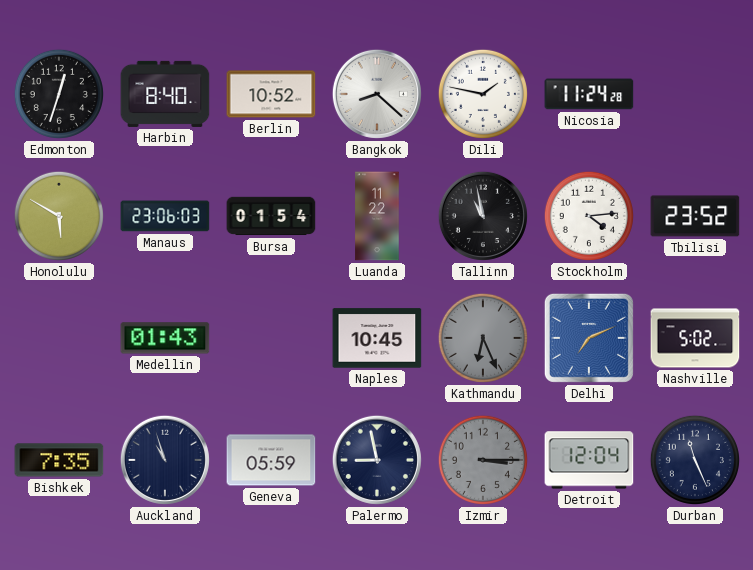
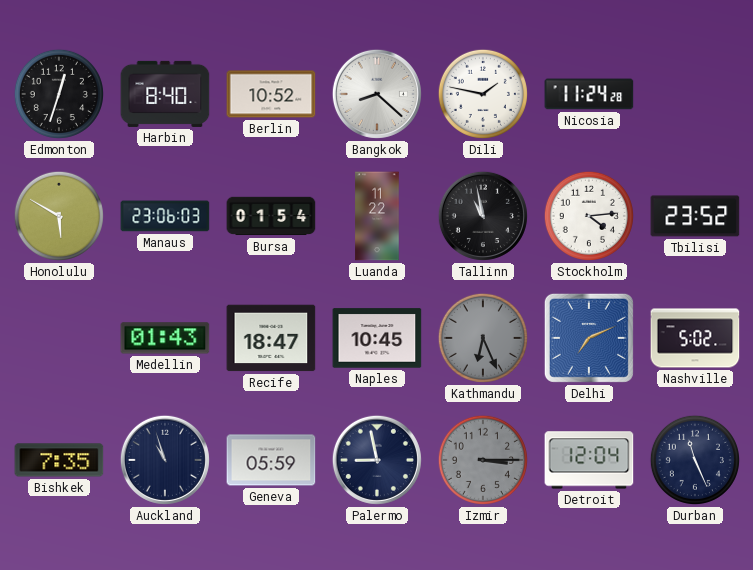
Recife: none -> 18:47
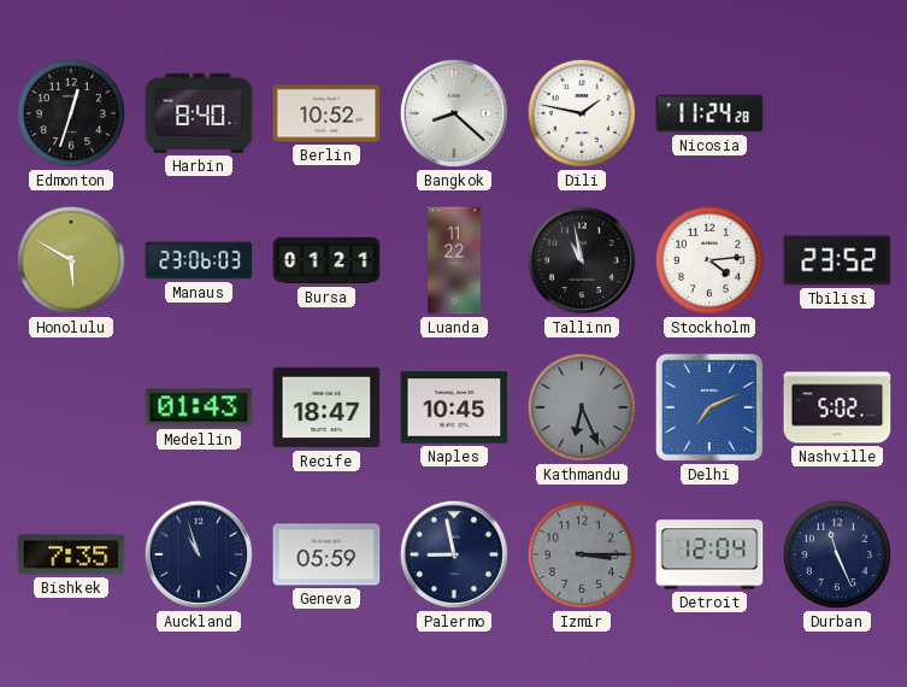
Bursa: 01:54 -> 01:21
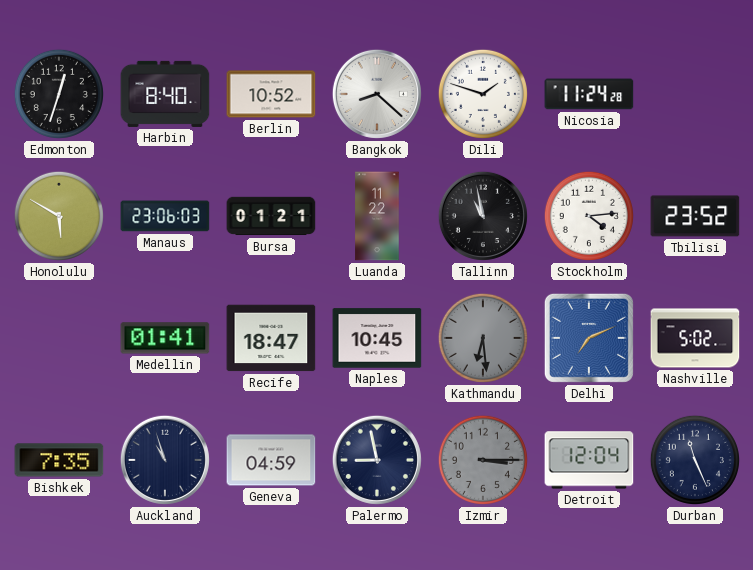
Dili: 1:47 -> 1:48
Medellin: 01:43 -> 01:41
Kathmandu: 6:26 -> 6:29
Geneva: 05:59 -> 04:59
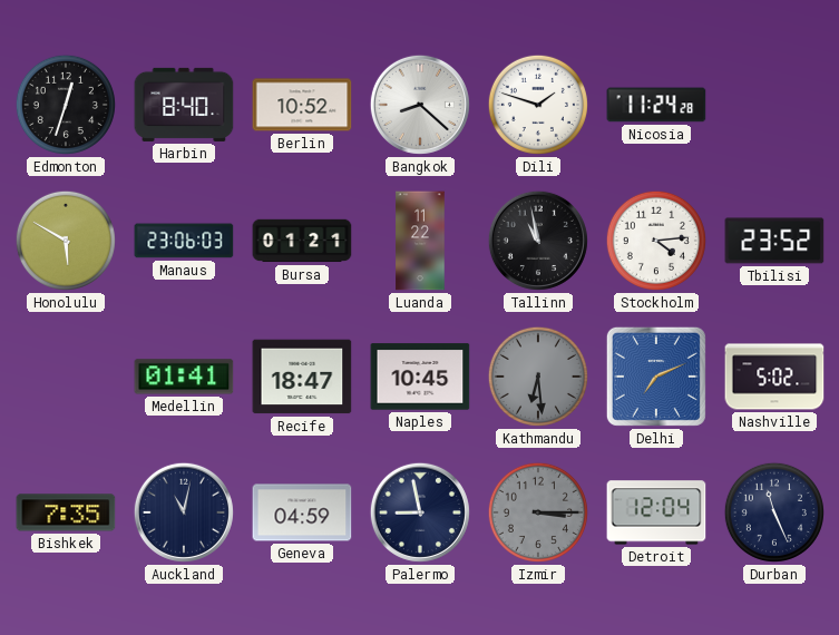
Auckland: 10:57 -> 11:02
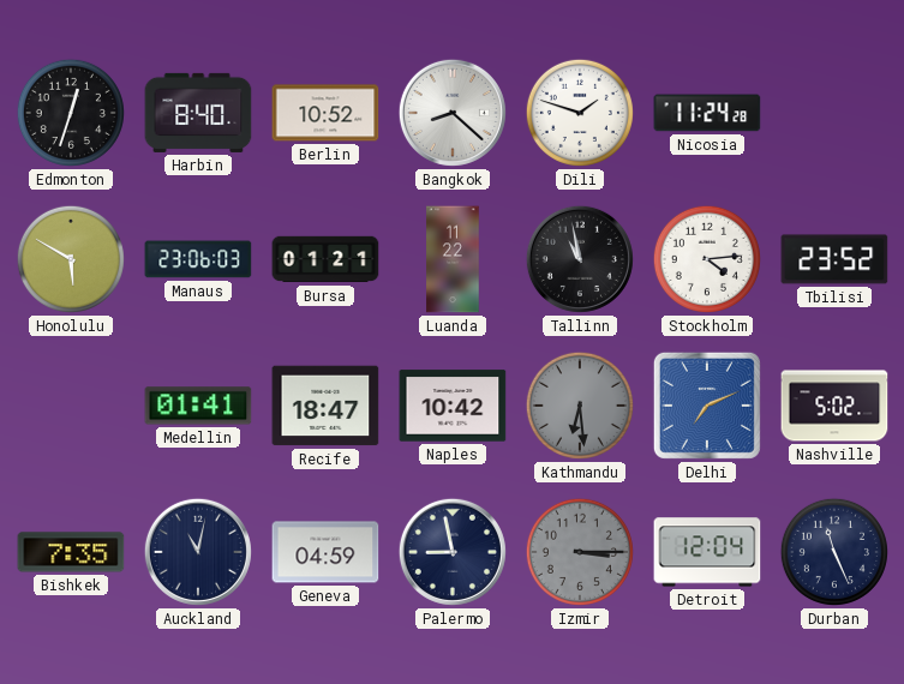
Naples: 10:45 -> 10:42
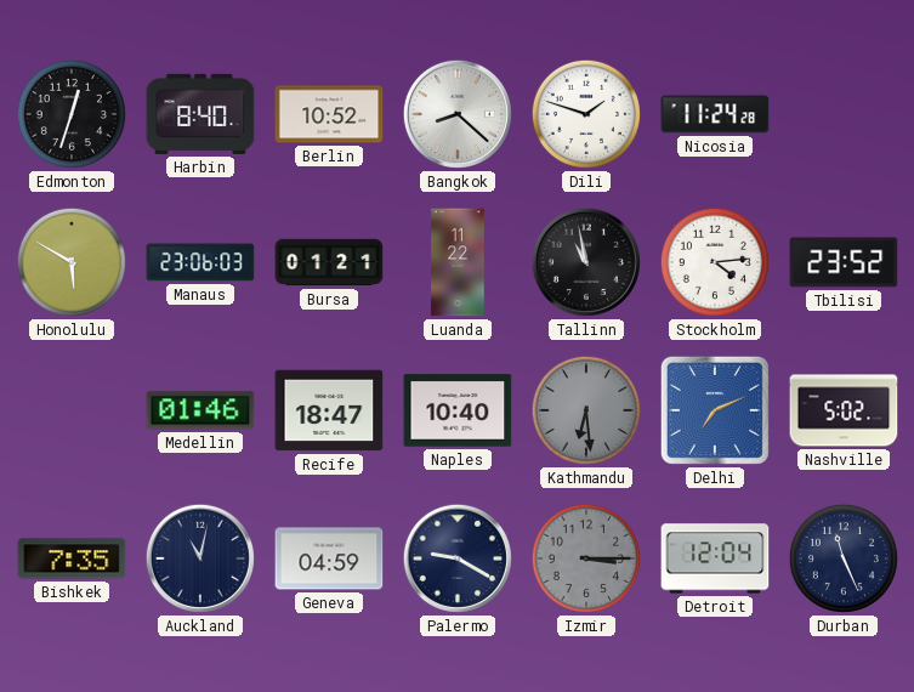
Medellin: 01:41 -> 01:46
Naples: 10:42 -> 10:40
Palermo: 8:58 -> 9:20
